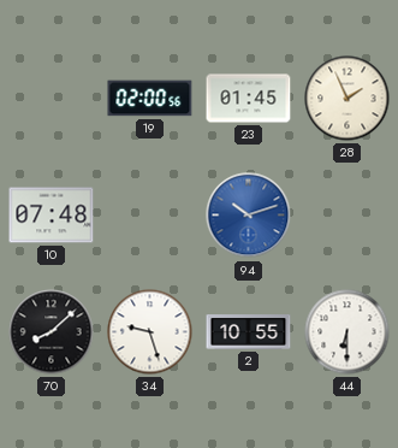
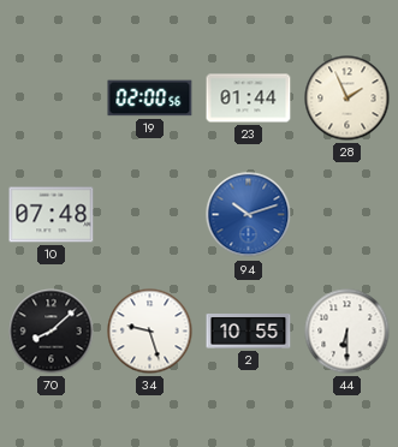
23: 01:45 -> 01:44
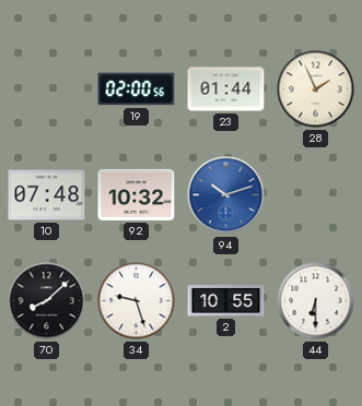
92: none -> 10:32
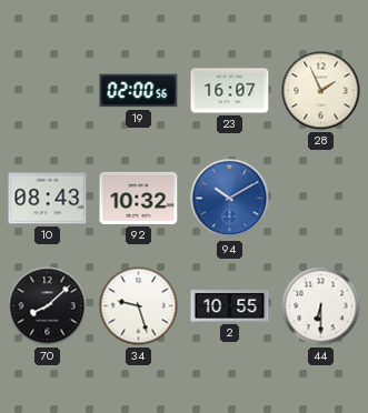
23: 01:44 -> 16:07
10: 07:48 -> 08:43
94: 10:12 -> 10:10
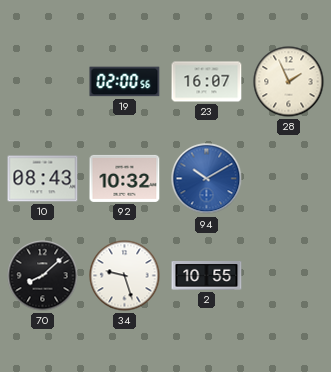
44: 6:30 -> none
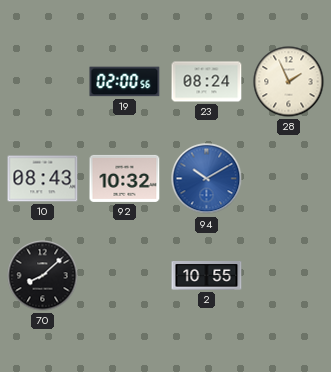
23: 16:07 -> 08:24
34: 9:27 -> none
